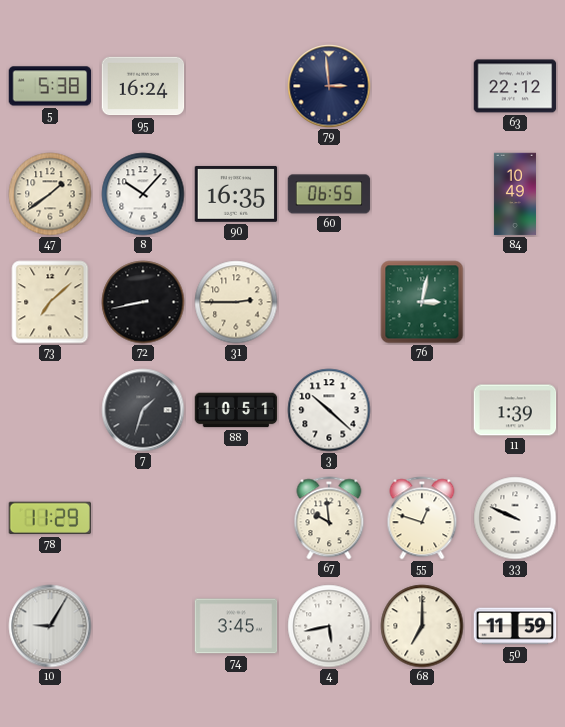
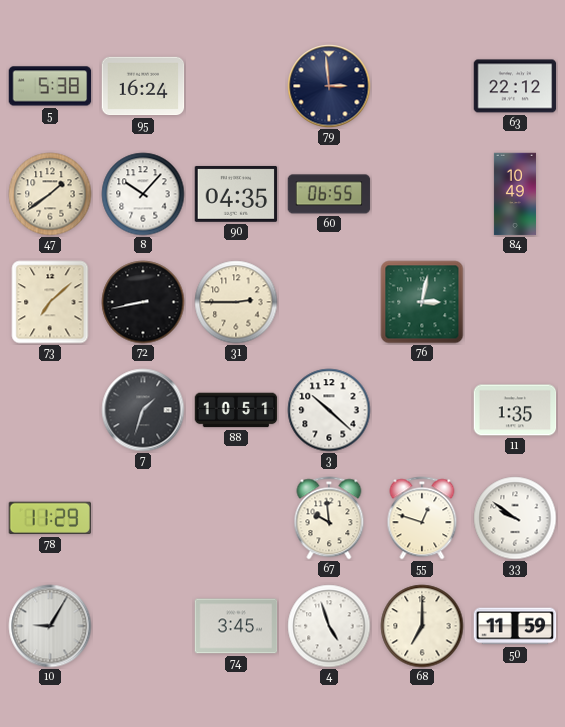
90: 16:35 -> 04:35
11: 1:39 -> 1:35
33: 9:49 -> 9:51
4: 5:43 -> 4:57
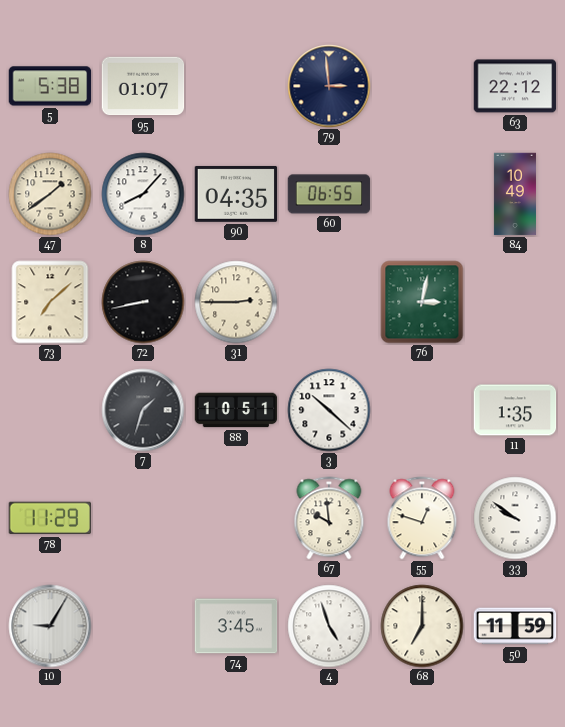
95: 16:24 -> 01:07
8: 10:07 -> 8:07
